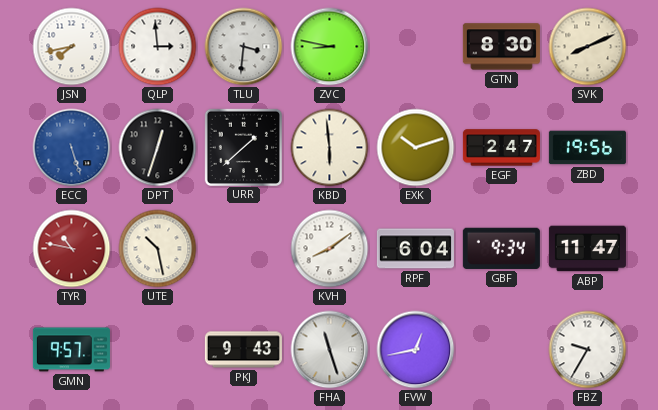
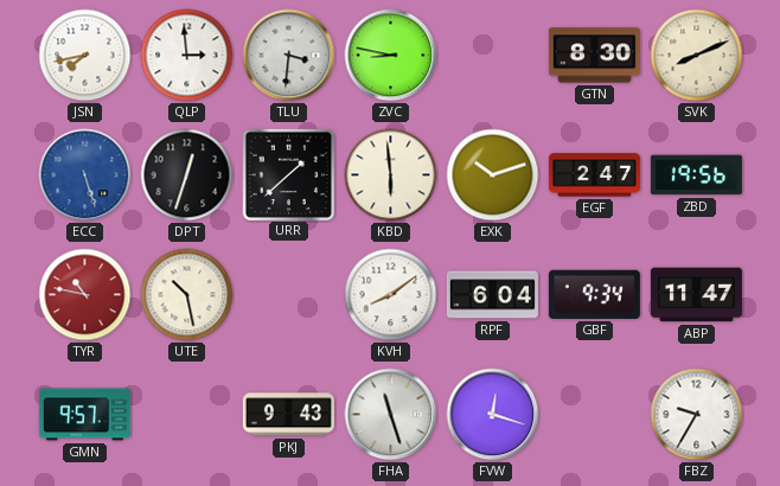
FVW: 12:43 -> 12:18
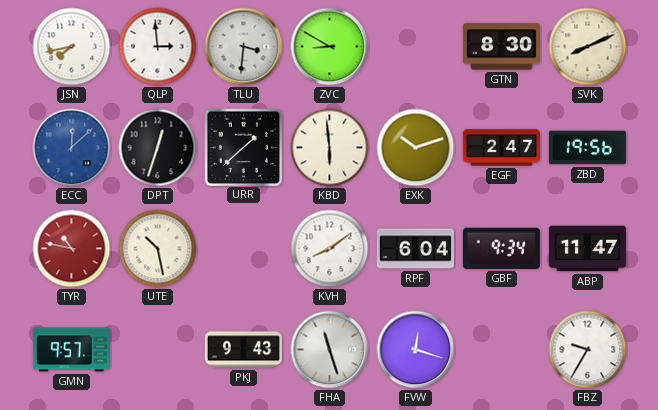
ZVC: 8:47 -> 8:50
ECC: 5:27 -> 12:08
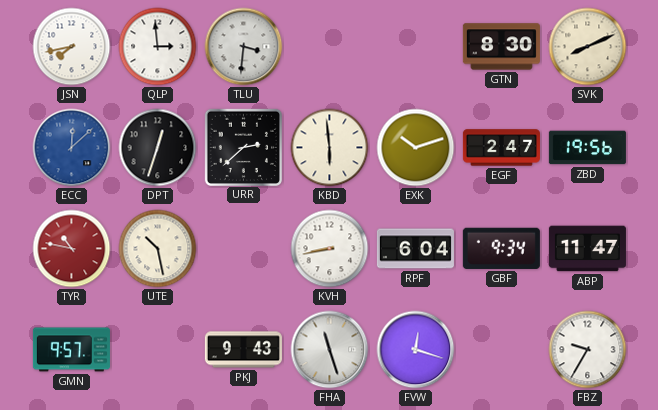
ZVC: 8:50 -> none
URR: 1:38 -> 2:38
KVH: 8:09 -> 8:43
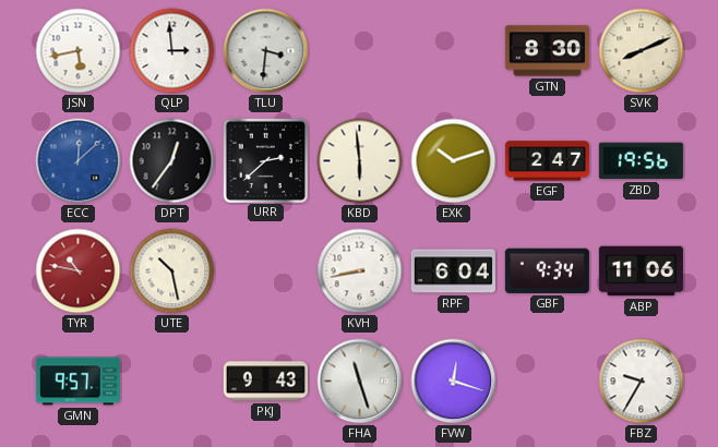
JSN: 7:43 -> 5:43
DPT: 12:33 -> 12:36
ABP: 11:47 -> 11:06
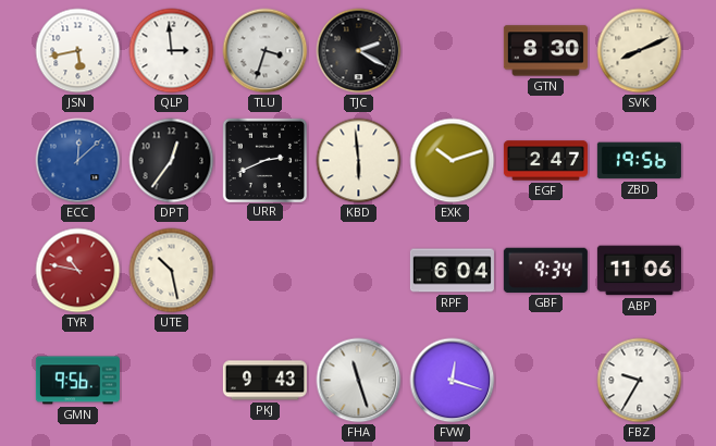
TLU: 3:31 -> 3:33
TJC: none -> 2:20
URR: 2:38 -> 2:41
KVH: 8:43 -> none
GMN: 9:57 -> 9:56
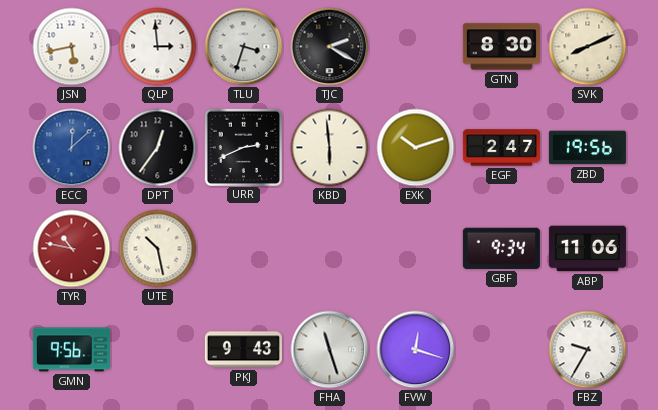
RPF: 6:04 -> none
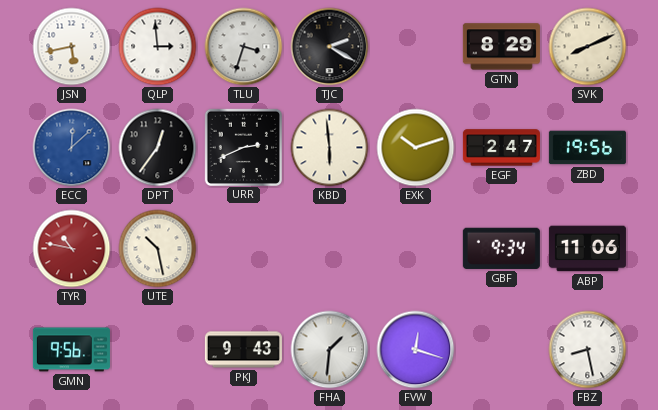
GTN: 8:30 -> 8:29
FHA: 11:27 -> 1:31
FBZ: 9:35 -> 8:28
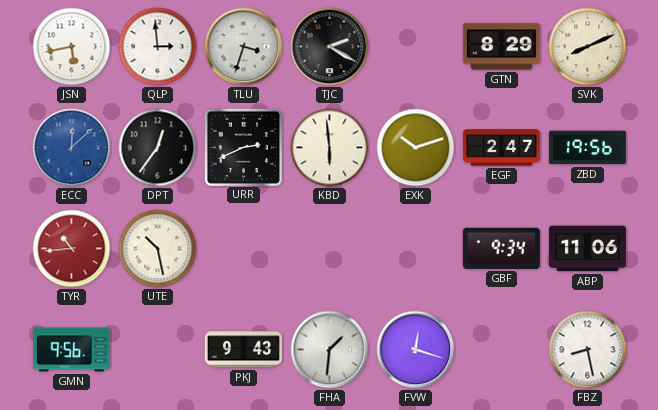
TYR: 10:47 -> 10:44
